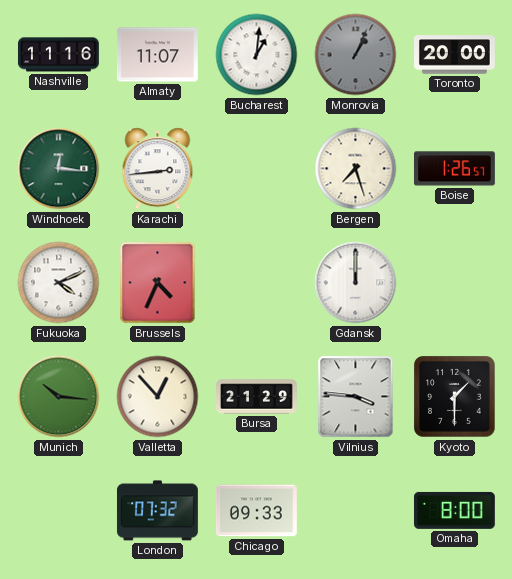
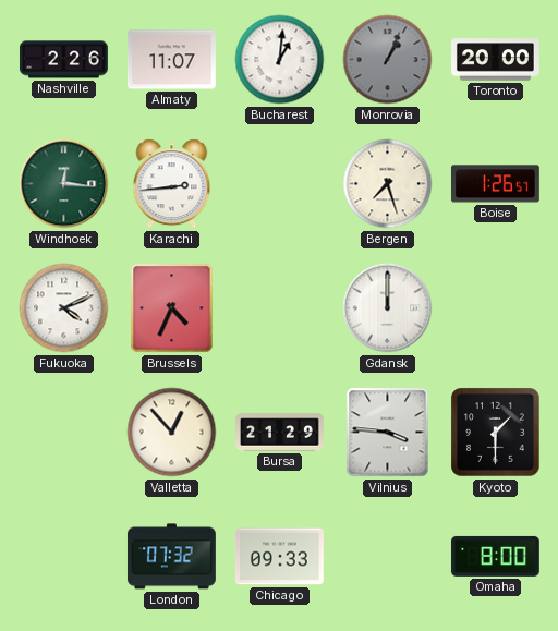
Nashville: 11:16 -> 2:26
Munich: 10:16 -> none
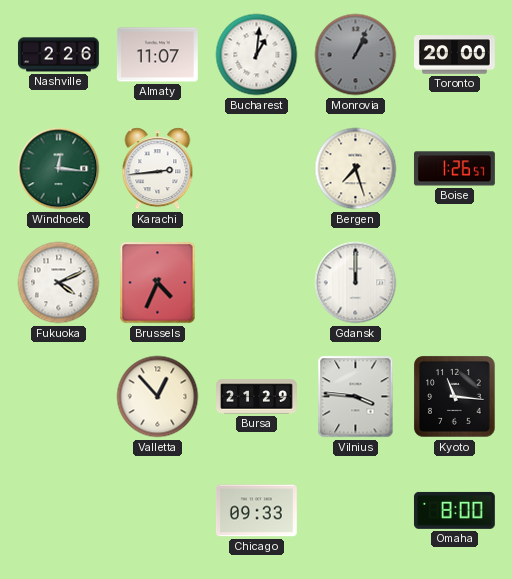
Kyoto: 1:30 -> 11:16
London: 07:32 -> none
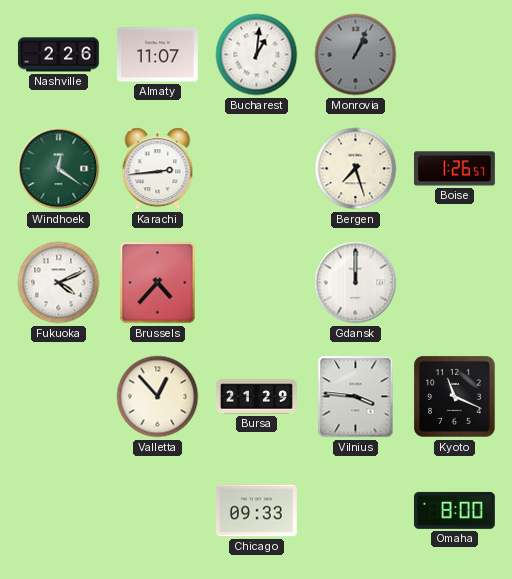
Toronto: 20:00 -> none
Windhoek: 12:16 -> 12:21
Brussels: 4:34 -> 4:37
Kyoto: 11:16 -> 11:19
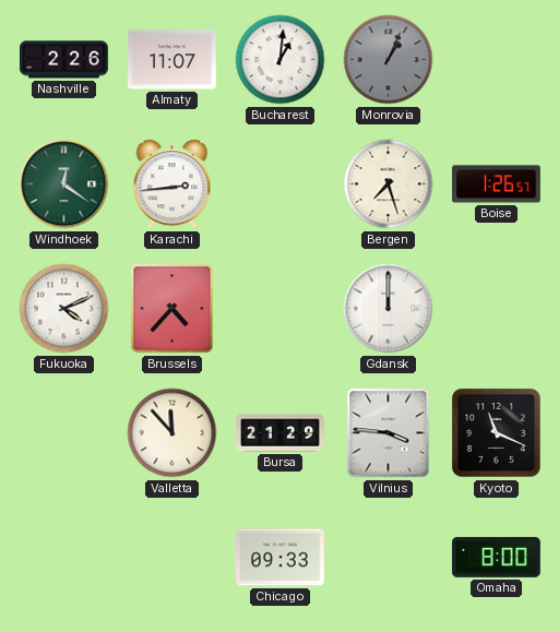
Valletta: 12:53 -> 11:53
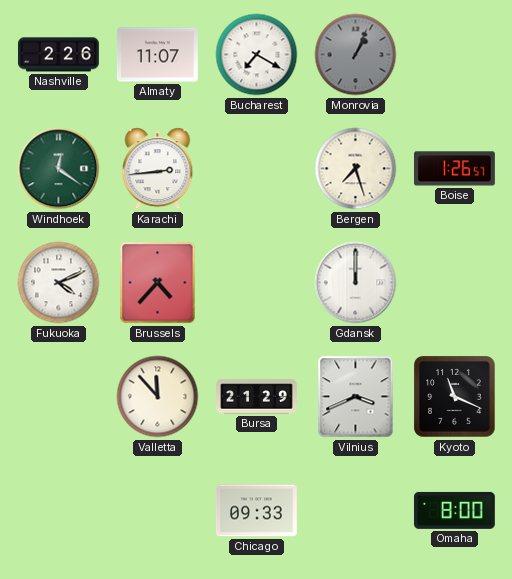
Bucharest: 1:01 -> 7:20
Vilnius: 3:46 -> 3:41
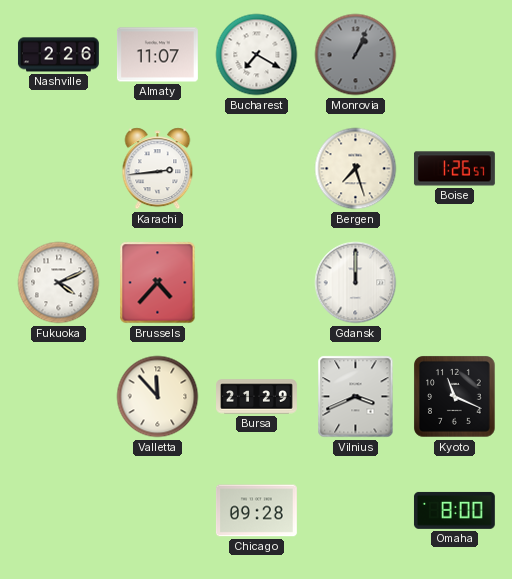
Windhoek: 12:21 -> none
Chicago: 09:33 -> 09:28
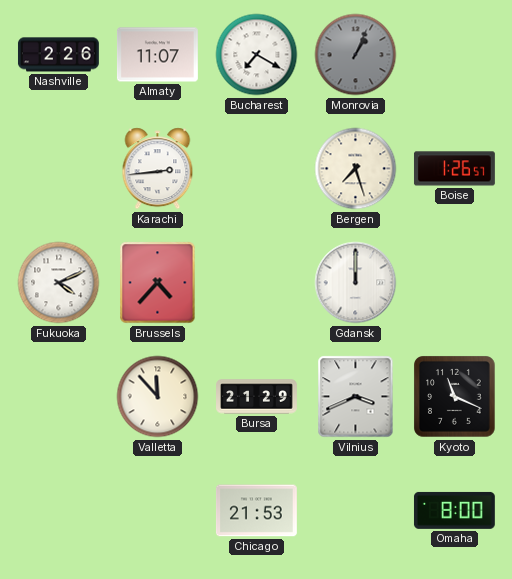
Chicago: 09:28 -> 21:53
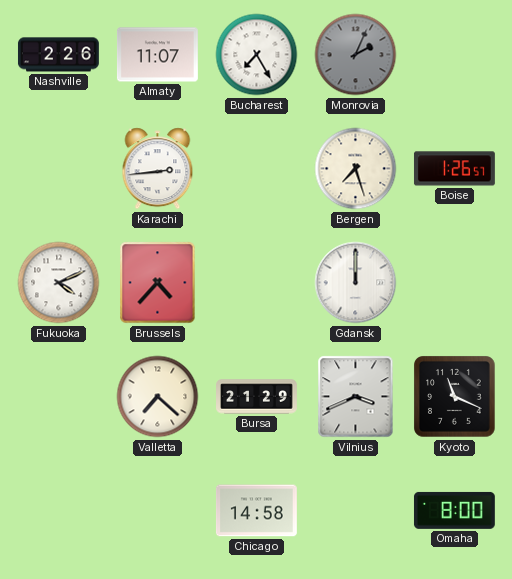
Bucharest: 7:20 -> 7:25
Monrovia: 1:04 -> 2:04
Valletta: 11:53 -> 7:22
Chicago: 21:53 -> 14:58
